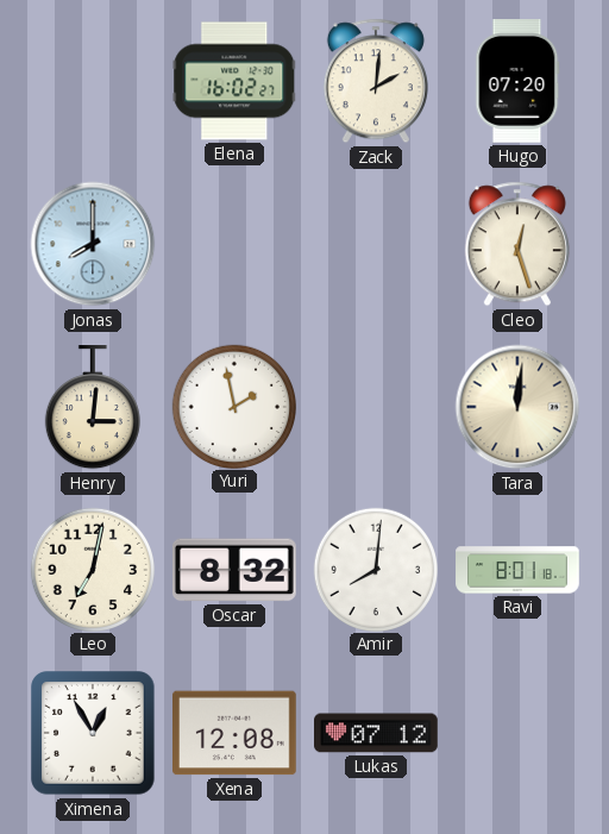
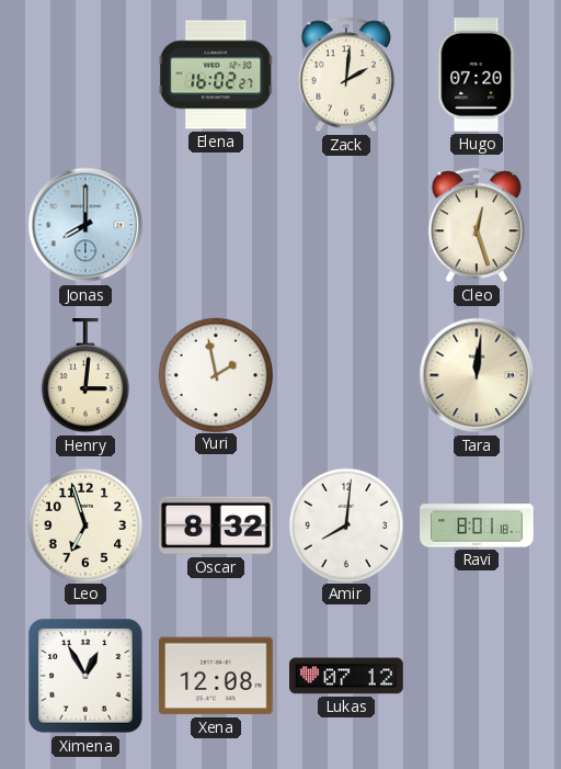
Leo: 7:02 -> 6:57
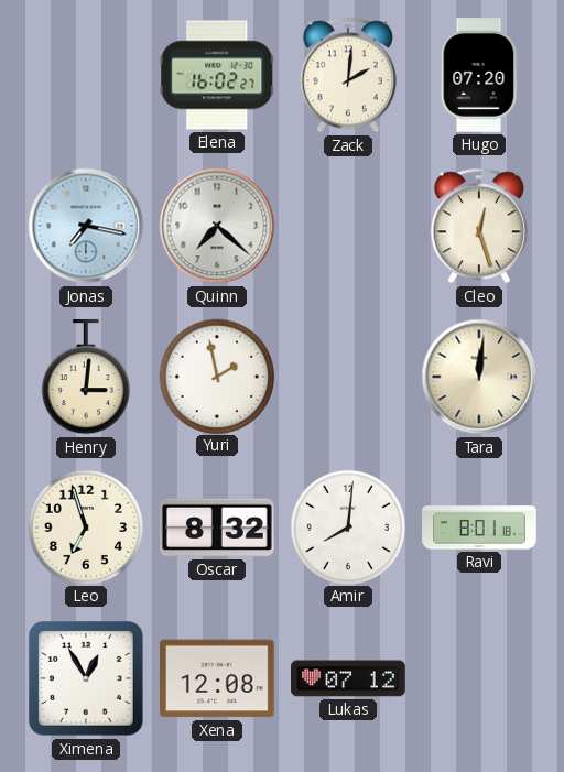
Jonas: 8:00 -> 7:17
Quinn: none -> 7:22
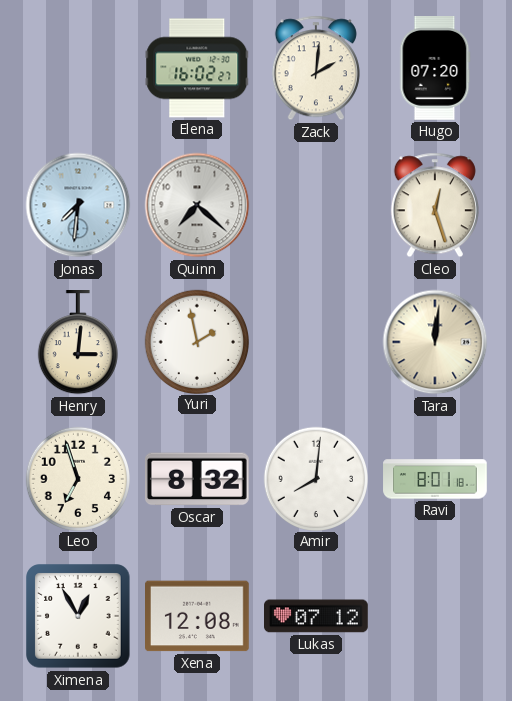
Jonas: 7:17 -> 7:31
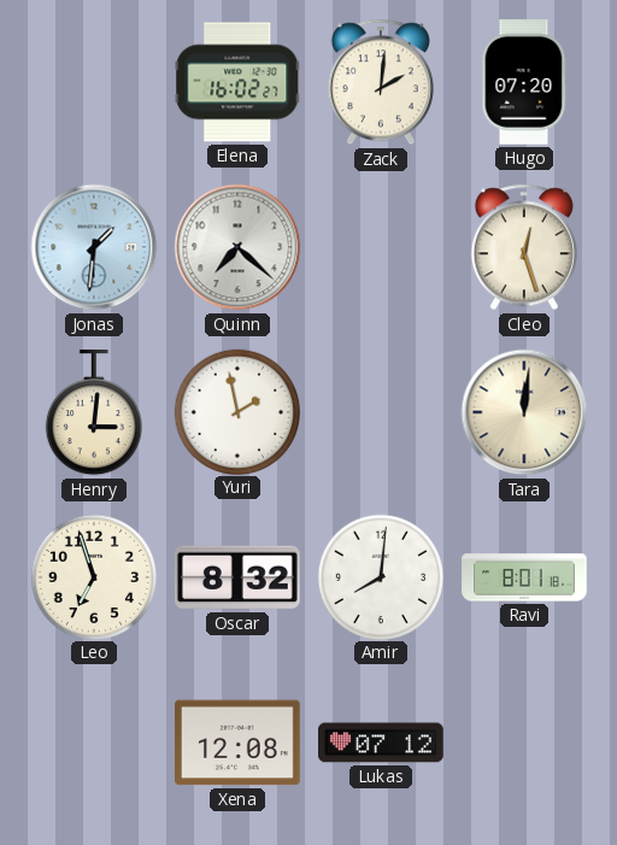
Jonas: 7:31 -> 1:31
Ximena: 12:55 -> none
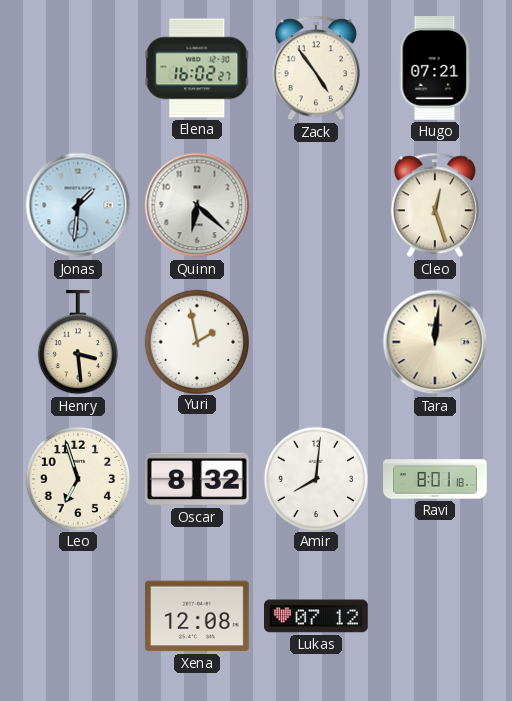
Zack: 2:01 -> 4:54
Hugo: 07:20 -> 07:21
Quinn: 7:22 -> 6:22
Henry: 3:01 -> 3:29
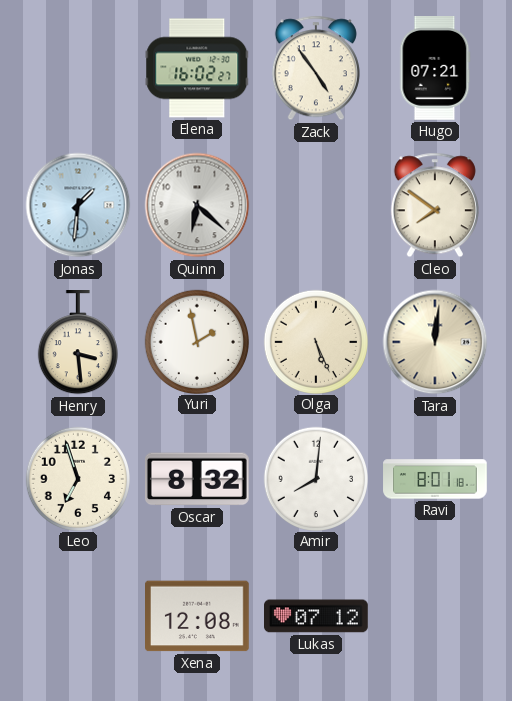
Cleo: 12:27 -> 7:51
Olga: none -> 5:26
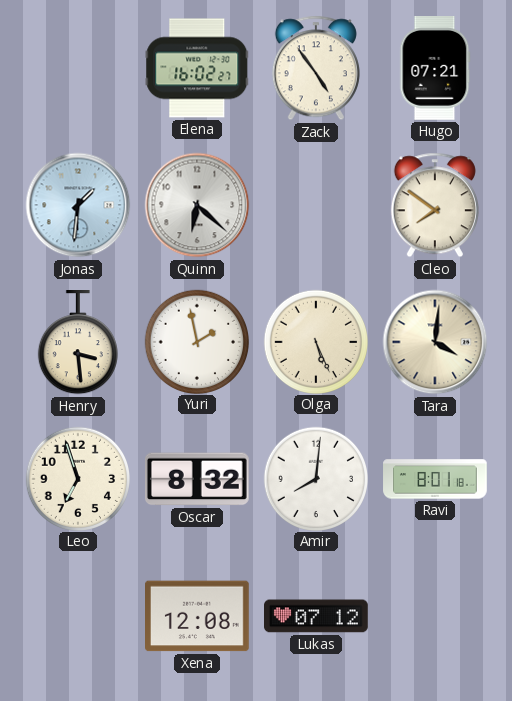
Tara: 12:01 -> 4:01
